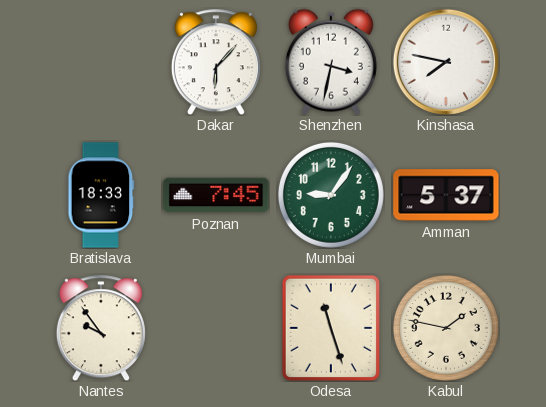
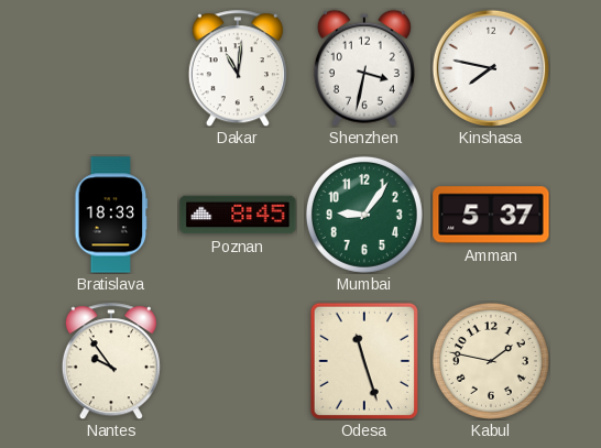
Dakar: 6:07 -> 11:01
Poznan: 7:45 -> 8:45
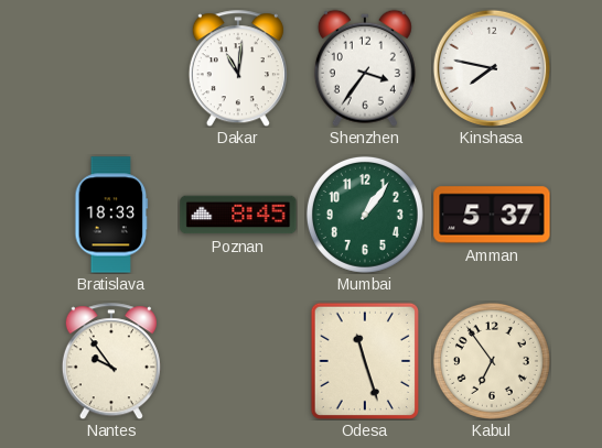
Shenzhen: 3:32 -> 3:36
Mumbai: 9:06 -> 1:06
Kabul: 1:47 -> 6:54
